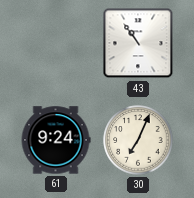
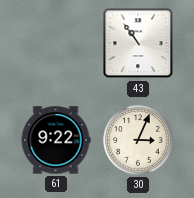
61: 9:24 -> 9:22
30: 7:04 -> 3:04
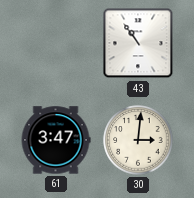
61: 9:22 -> 3:47
30: 3:04 -> 3:01
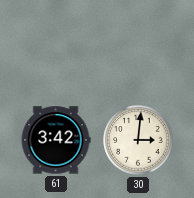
43: 10:54 -> none
61: 3:47 -> 3:42
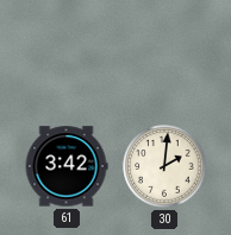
30: 3:01 -> 2:01
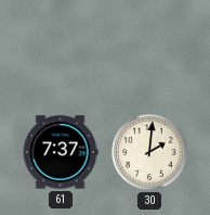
61: 3:42 -> 7:37
